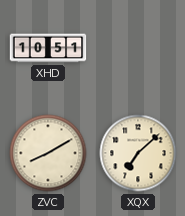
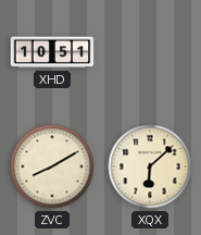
XQX: 7:08 -> 6:08
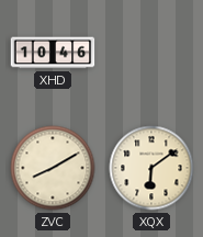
XHD: 10:51 -> 10:46
XQX: 6:08 -> 6:09
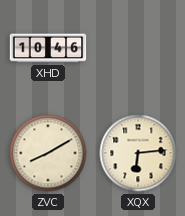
XQX: 6:09 -> 6:14
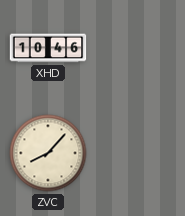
ZVC: 8:10 -> 8:07
XQX: 6:14 -> none
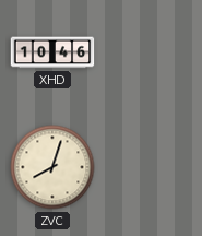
ZVC: 8:07 -> 8:03
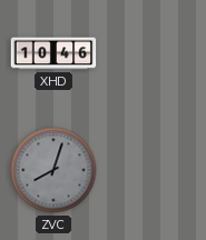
ZVC dial: cream -> grey
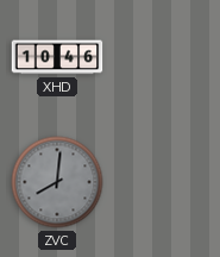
ZVC: 8:03 -> 8:01
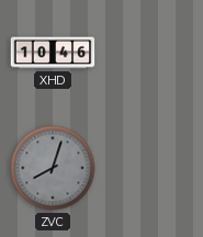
ZVC: 8:01 -> 8:03
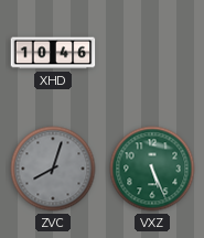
VXZ: none -> 5:26
